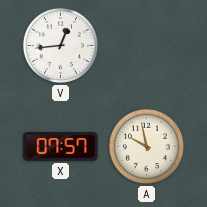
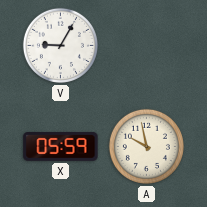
V: 12:44 -> 9:05
X: 07:57 -> 05:59
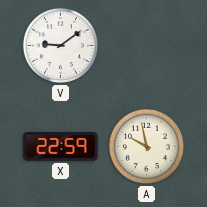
V: 9:05 -> 9:09
X: 05:59 -> 22:59
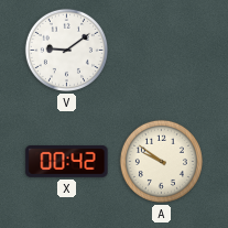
X: 22:59 -> 00:42
A: 9:58 -> 9:51
